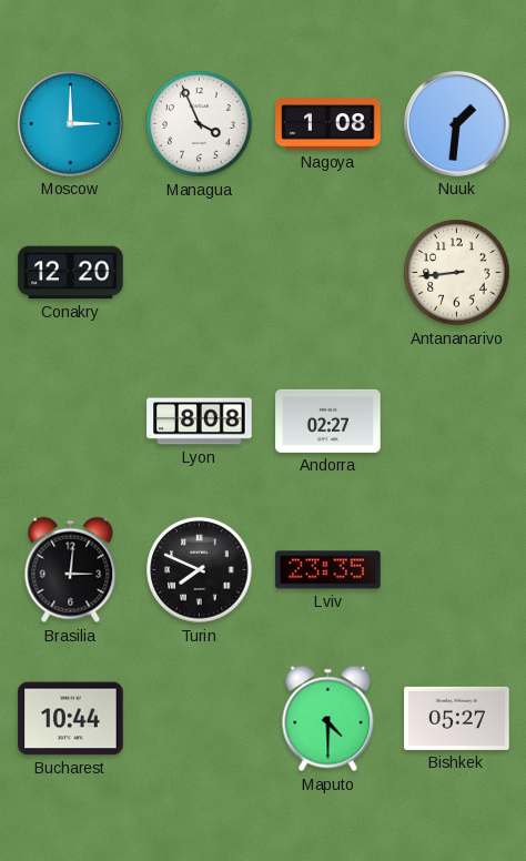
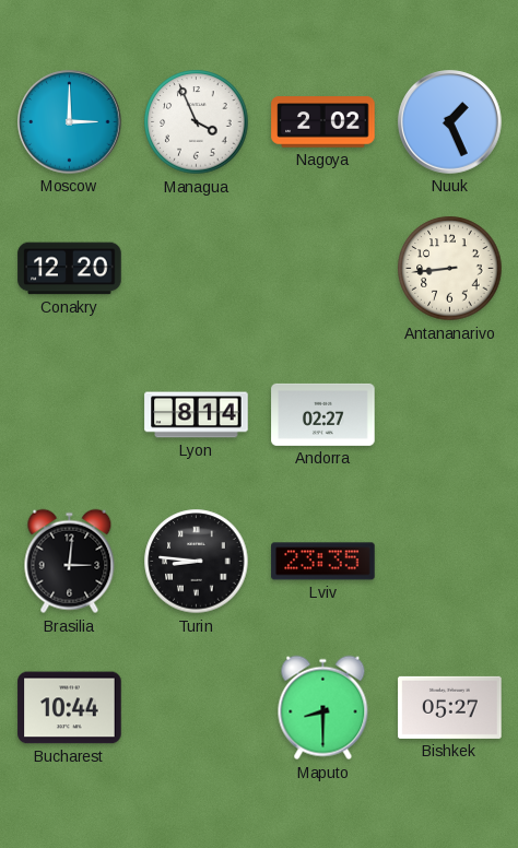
Nagoya: 1:08 -> 2:02
Nuuk: 1:31 -> 1:26
Lyon: 8:08 -> 8:14
Turin: 7:49 -> 8:46
Maputo: 4:30 -> 8:30
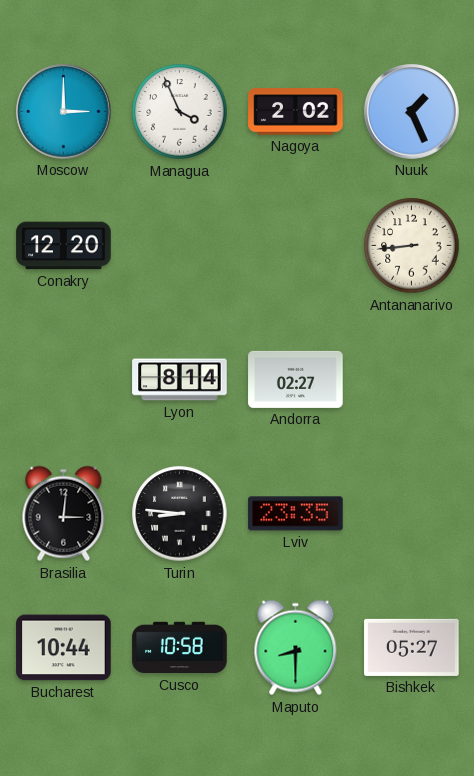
Cusco: none -> 10:58
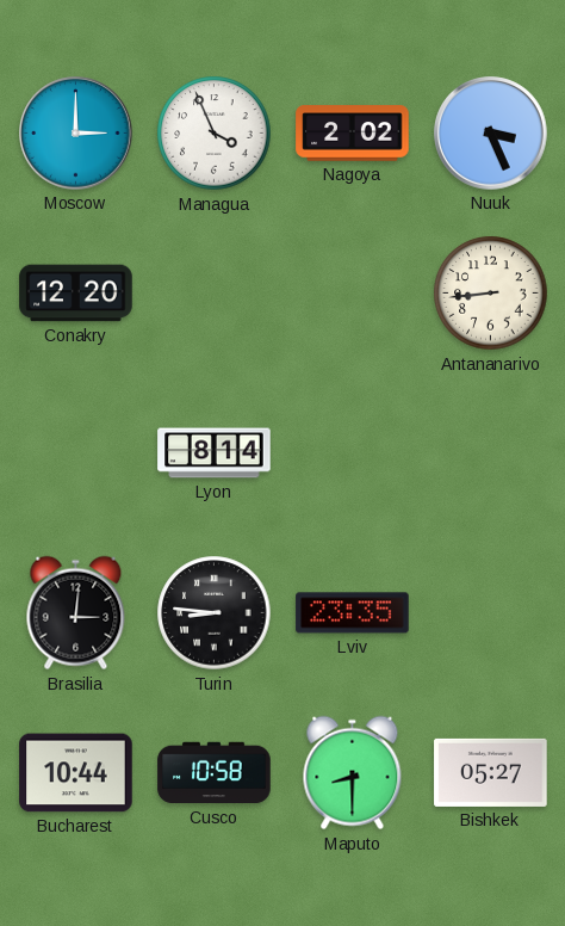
Nuuk: 1:26 -> 3:26
Andorra: 02:27 -> none
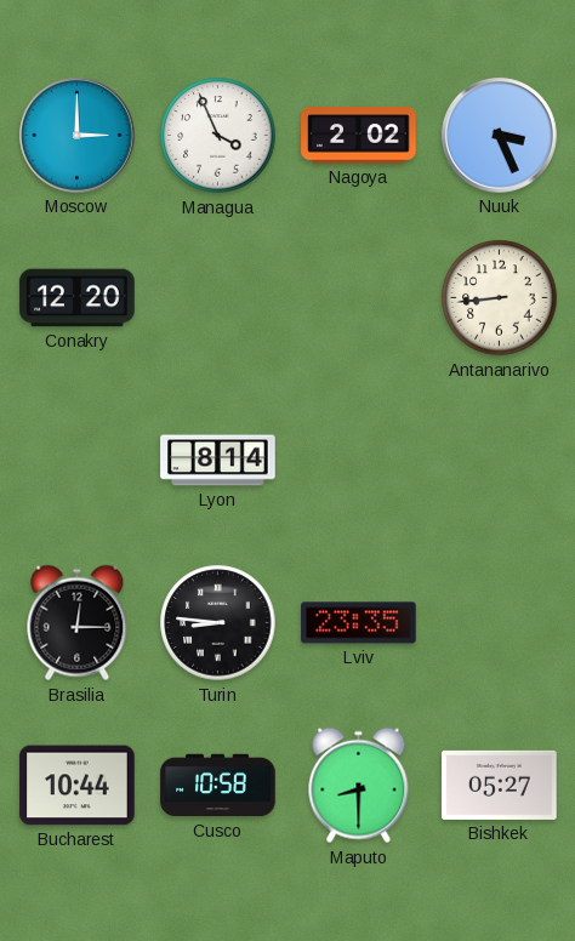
Brasilia: 3:01 -> 12:15
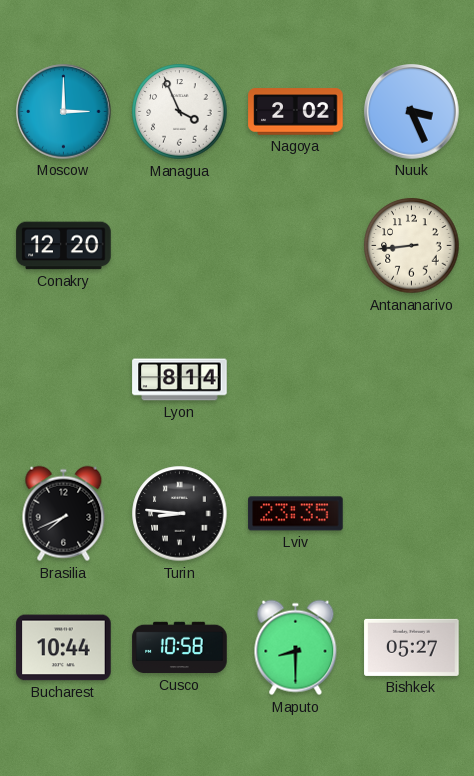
Brasilia: 12:15 -> 7:41
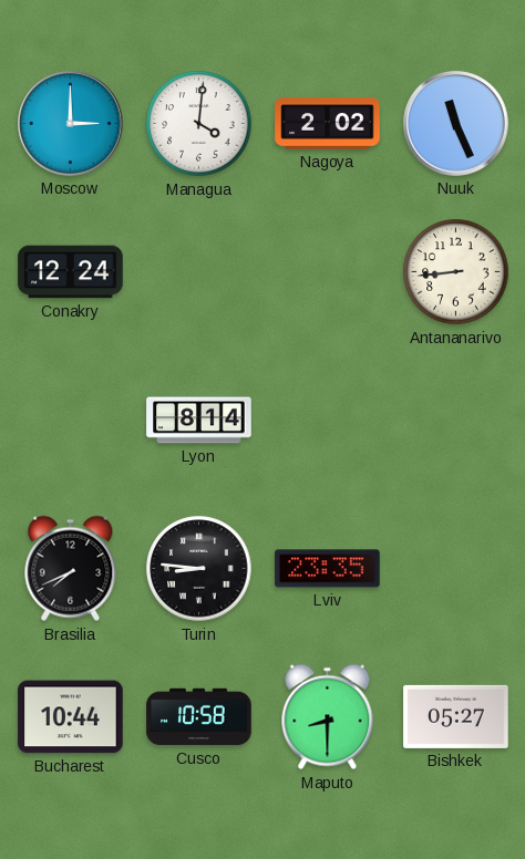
Managua: 3:56 -> 4:01
Nuuk: 3:26 -> 11:26
Conakry: 12:20 -> 12:24
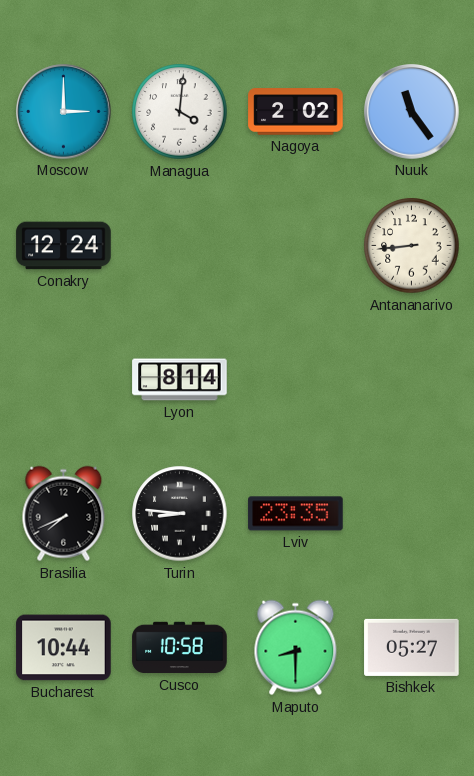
Nuuk: 11:26 -> 11:24
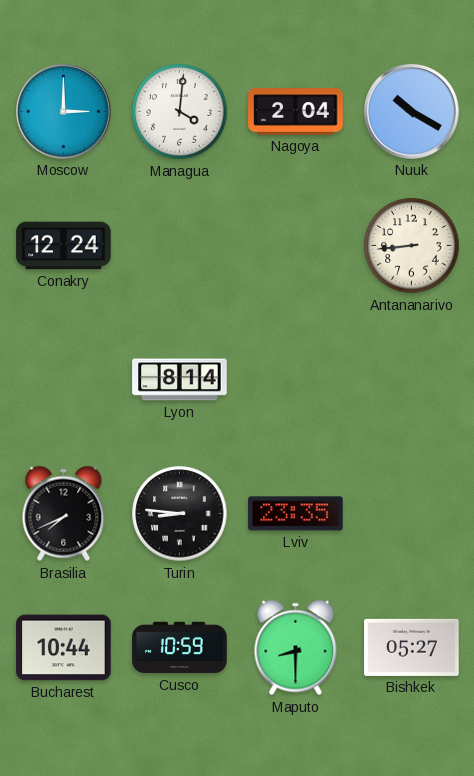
Nagoya: 2:02 -> 2:04
Nuuk: 11:24 -> 10:20
Cusco: 10:58 -> 10:59
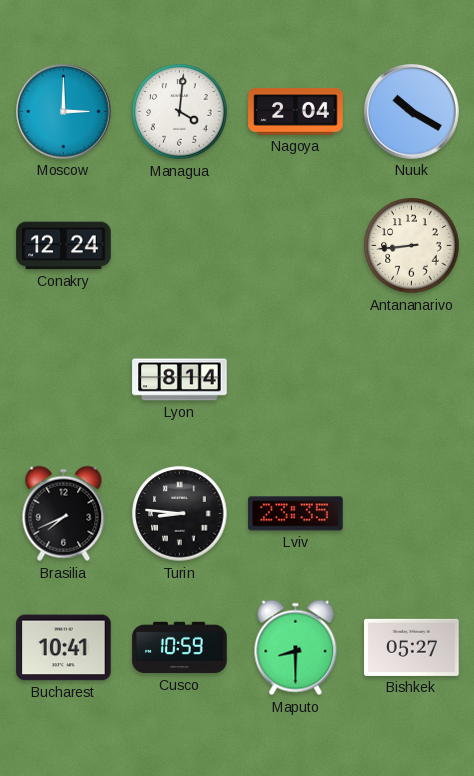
Bucharest: 10:44 -> 10:41
